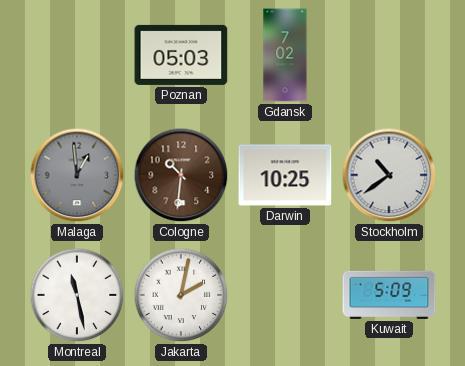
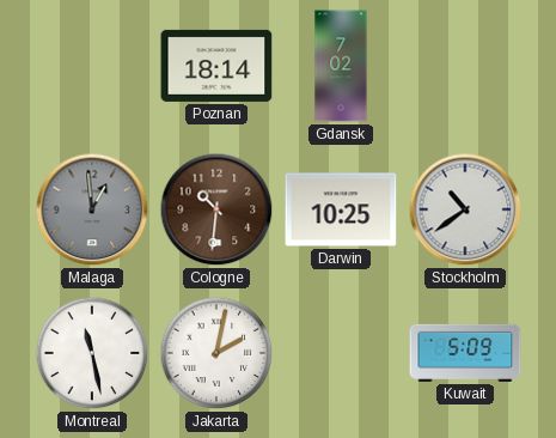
Poznan: 05:03 -> 18:14
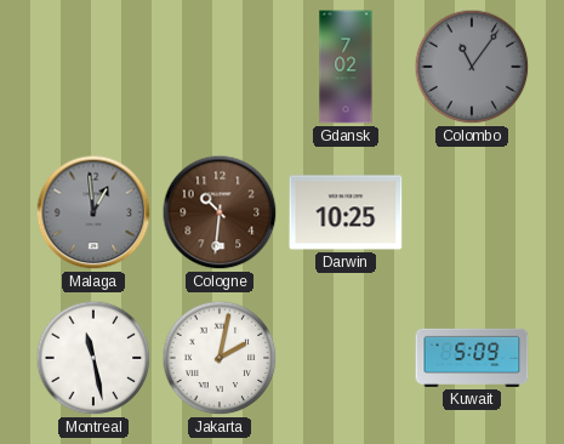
Poznan: 18:14 -> none
Colombo: none -> 11:06
Stockholm: 10:39 -> none
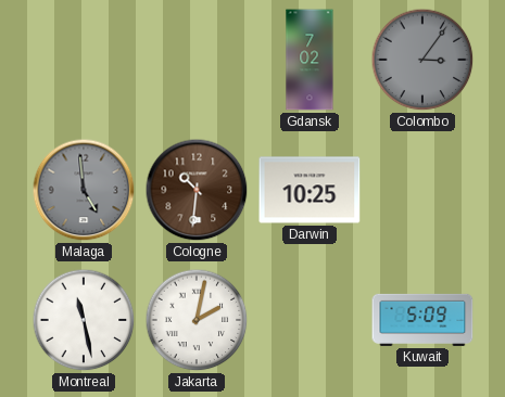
Colombo: 11:06 -> 3:06
Malaga: 12:59 -> 4:59
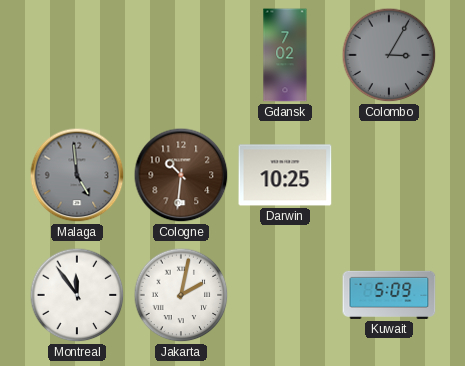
Colombo: 3:06 -> 3:05
Montreal: 11:28 -> 11:54
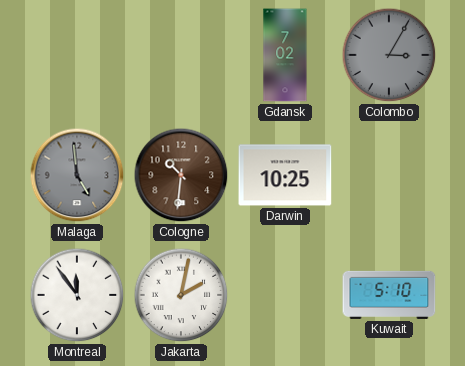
Kuwait: 5:09 -> 5:10
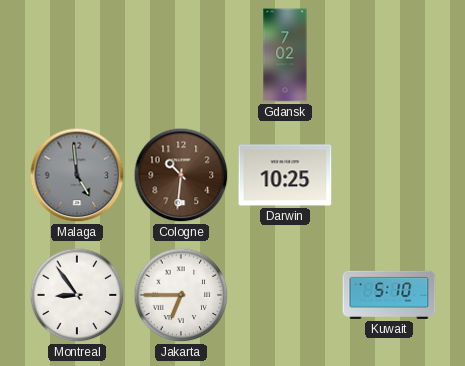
Colombo: 3:05 -> none
Montreal: 11:54 -> 8:54
Jakarta: 2:02 -> 6:45
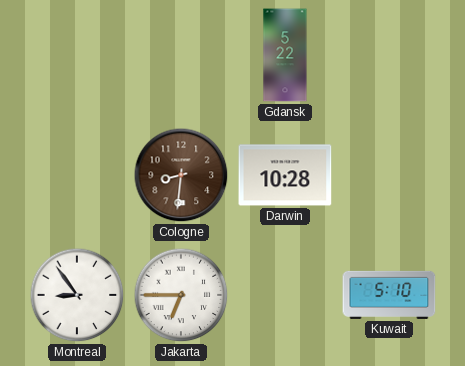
Gdansk: 7:02 -> 5:22
Malaga: 4:59 -> none
Cologne: 10:31 -> 8:31
Darwin: 10:25 -> 10:28
